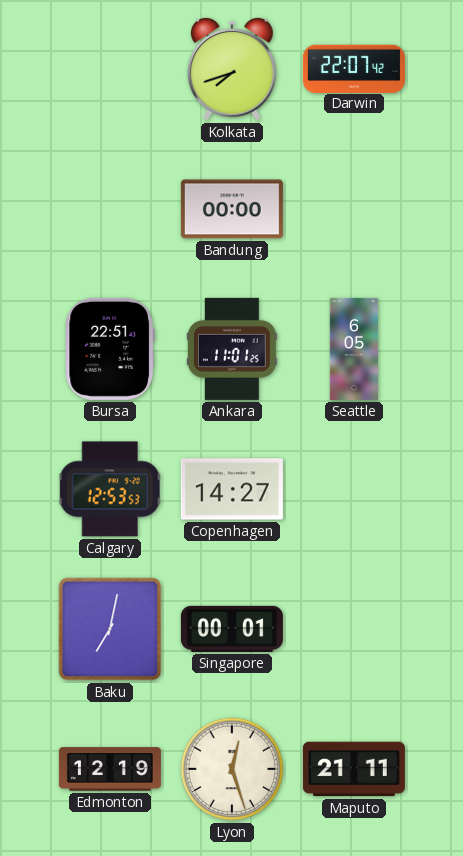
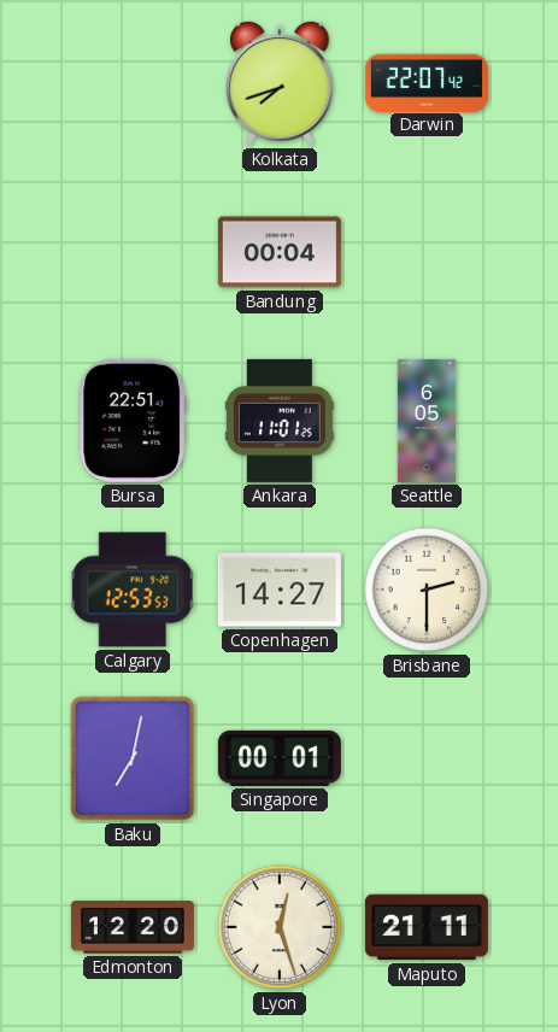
Bandung: 00:00 -> 00:04
Brisbane: none -> 2:30
Edmonton: 12:19 -> 12:20
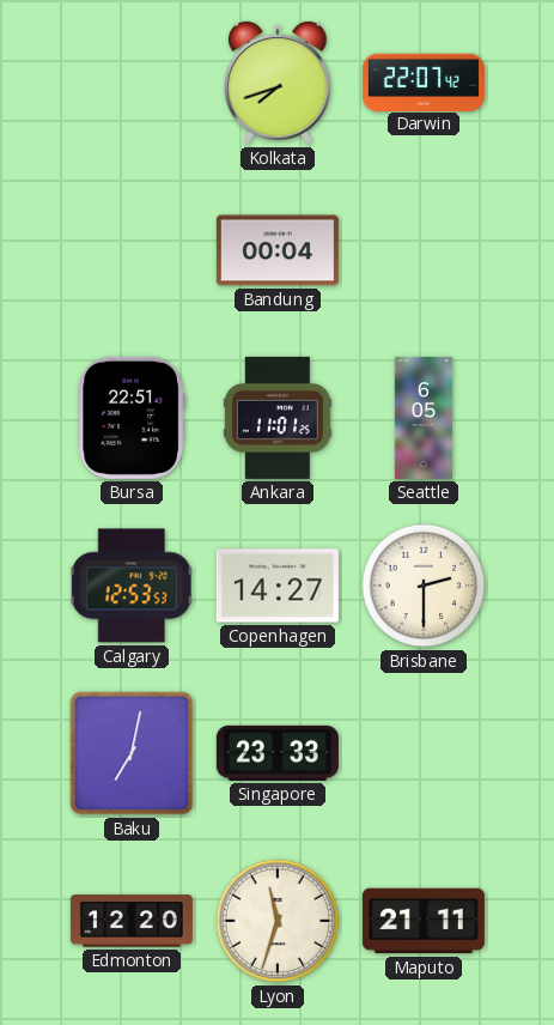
Singapore: 00:01 -> 23:33
Lyon: 12:27 -> 11:33
